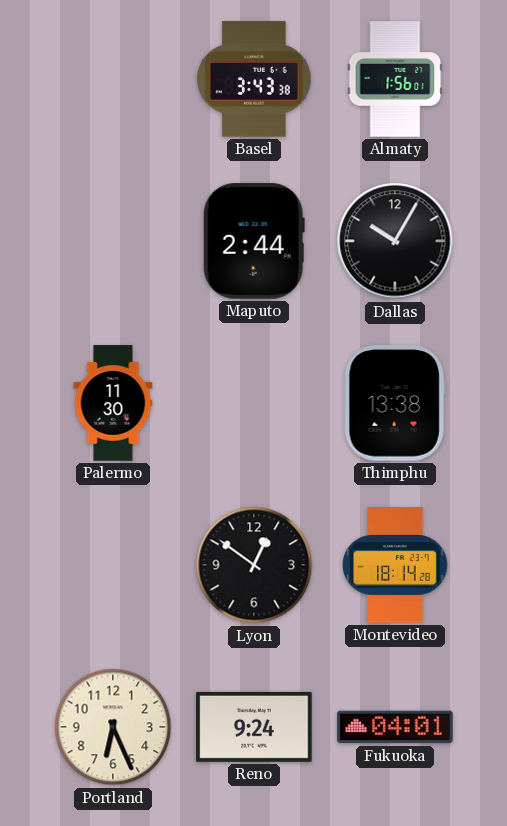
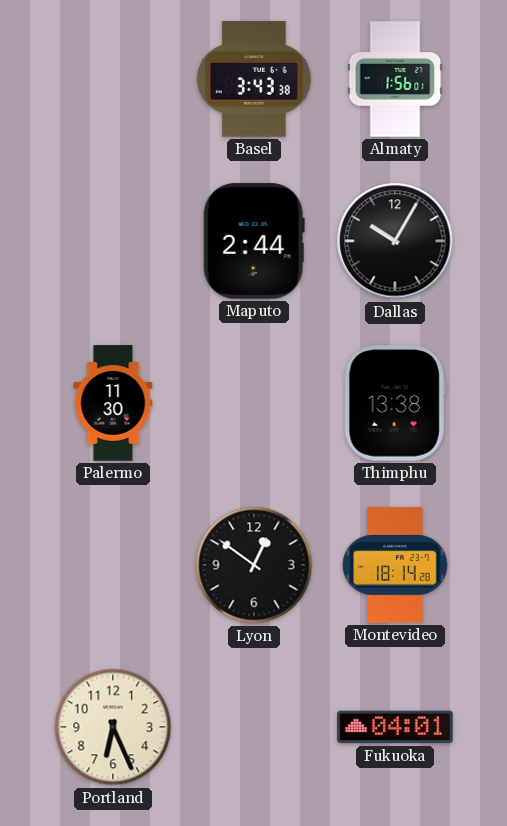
Reno: 9:24 -> none
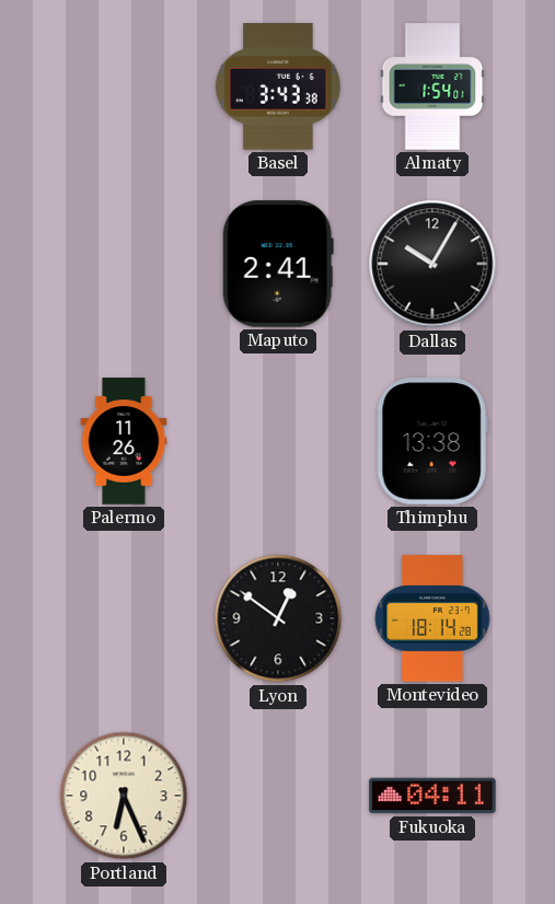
Almaty: 1:56 -> 1:54
Maputo: 2:44 -> 2:41
Palermo: 11:30 -> 11:26
Fukuoka: 04:01 -> 04:11
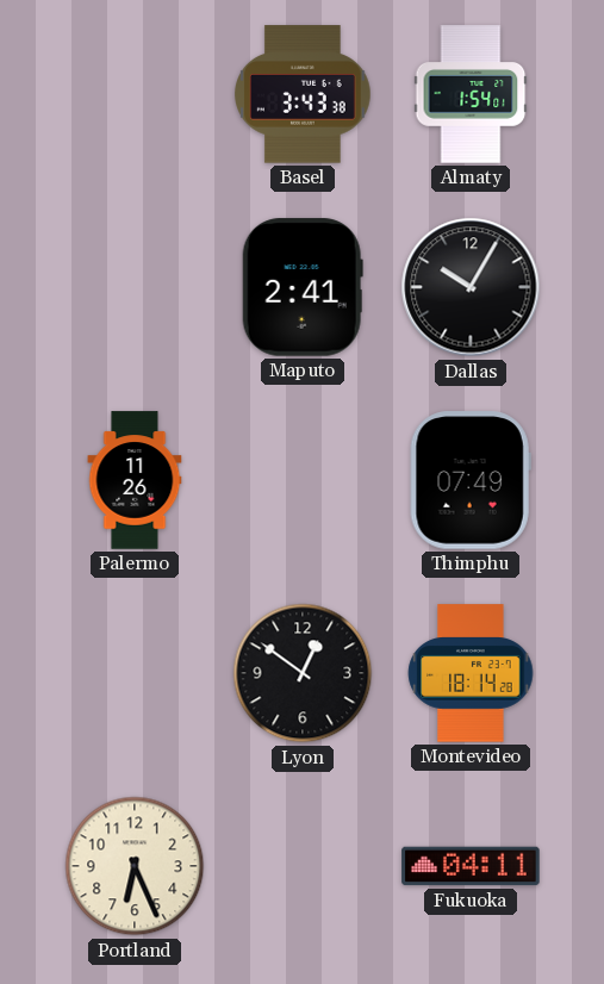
Thimphu: 13:38 -> 07:49
